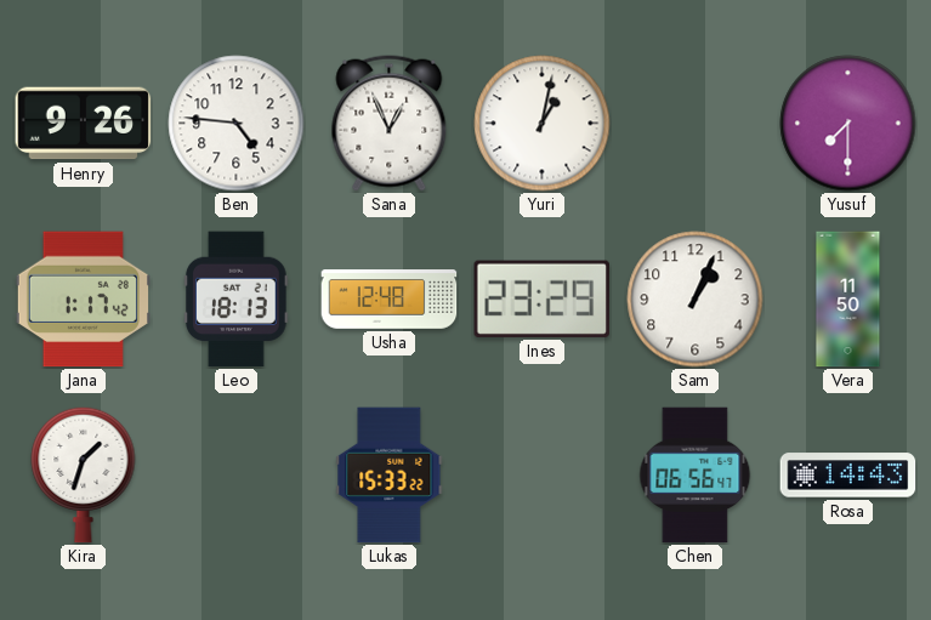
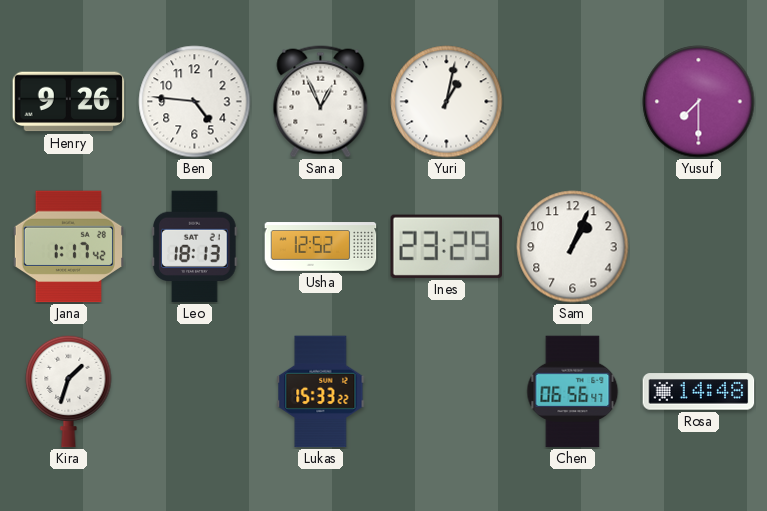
Usha: 12:48 -> 12:52
Vera: 11:50 -> none
Rosa: 14:43 -> 14:48
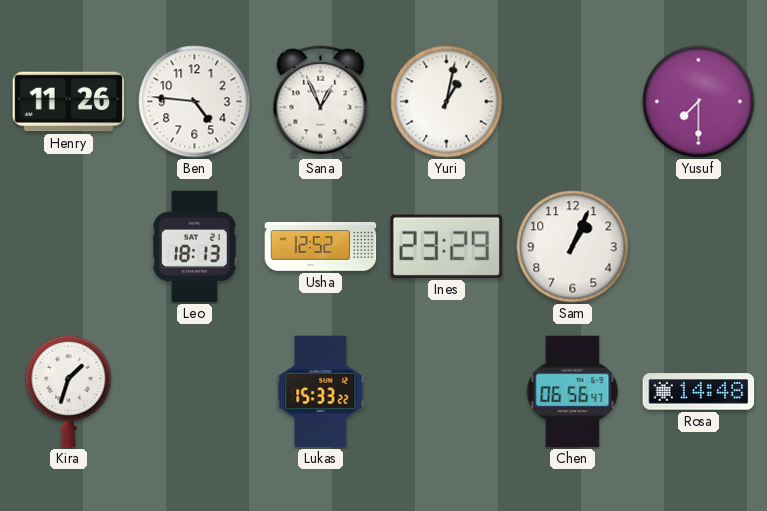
Henry: 9:26 -> 11:26
Jana: 1:17 -> none
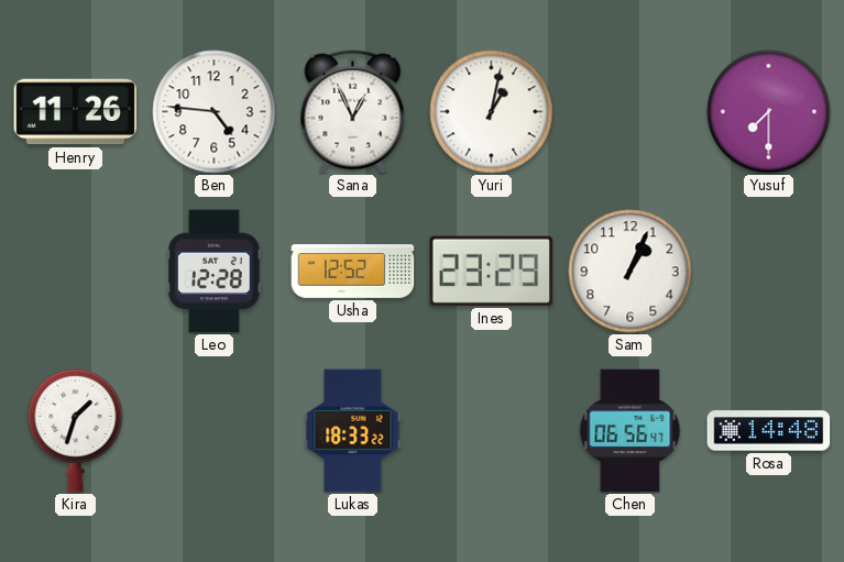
Leo: 18:13 -> 12:28
Lukas: 15:33 -> 18:33
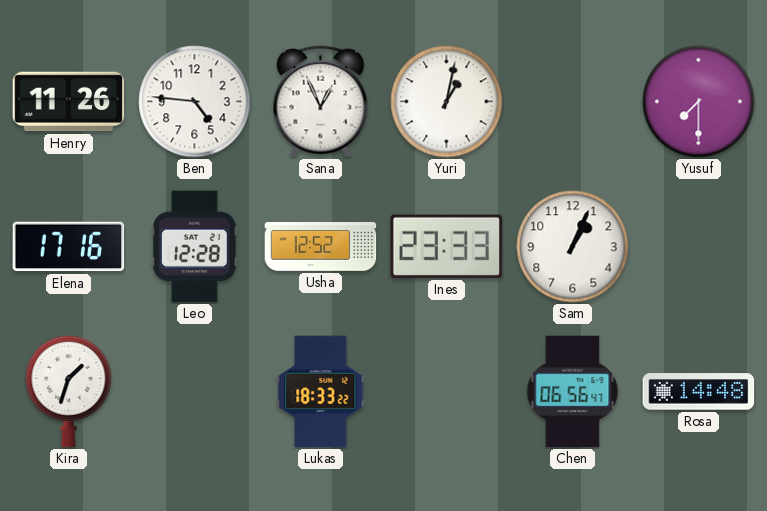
Elena: none -> 17:16
Ines: 23:29 -> 23:33
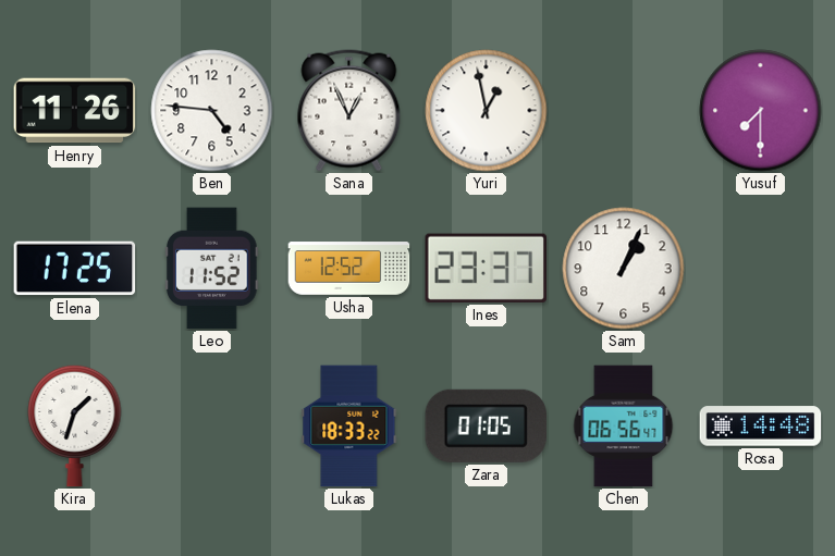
Yuri: 1:02 -> 12:58
Elena: 17:16 -> 17:25
Leo: 12:28 -> 11:52
Ines: 23:33 -> 23:37
Zara: none -> 01:05
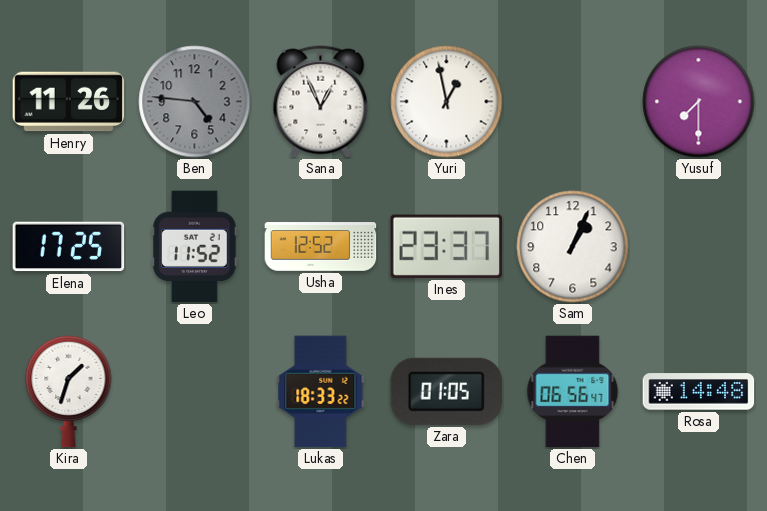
Ben dial: white -> grey
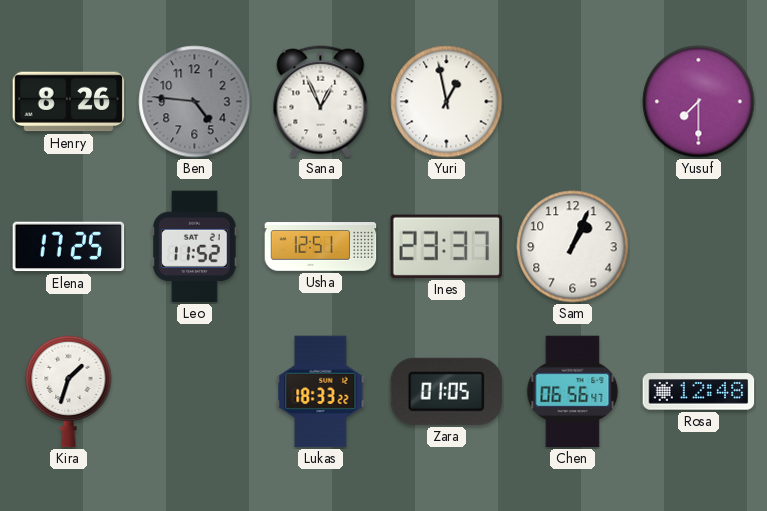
Henry: 11:26 -> 8:26
Usha: 12:52 -> 12:51
Rosa: 14:48 -> 12:48
